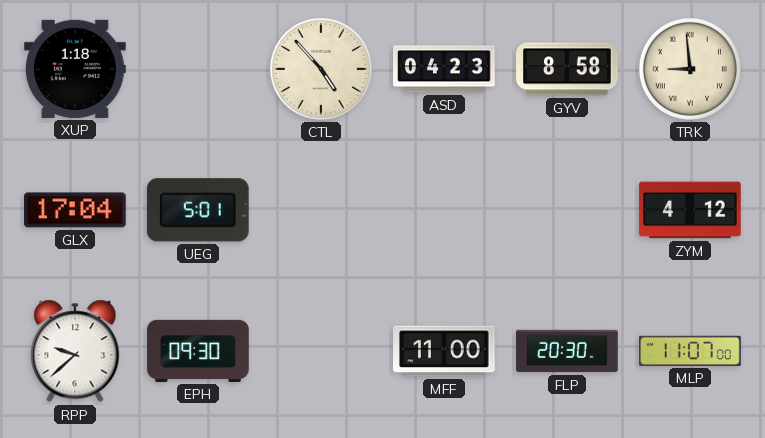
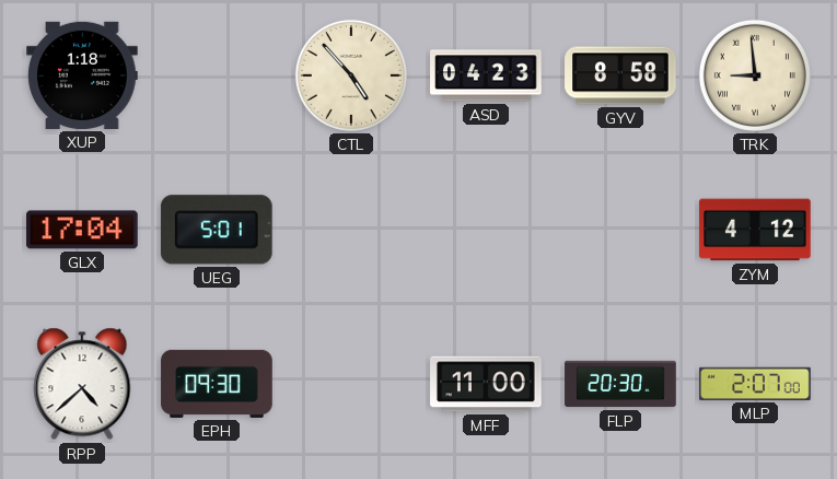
RPP: 9:38 -> 4:38
MLP: 11:07 -> 2:07
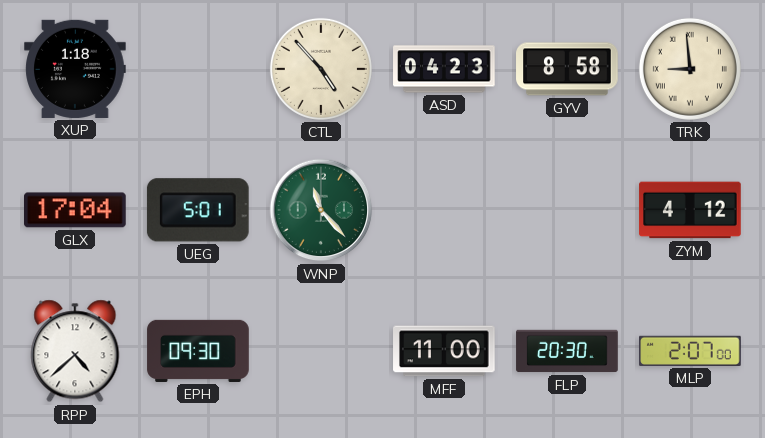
WNP: none -> 11:23
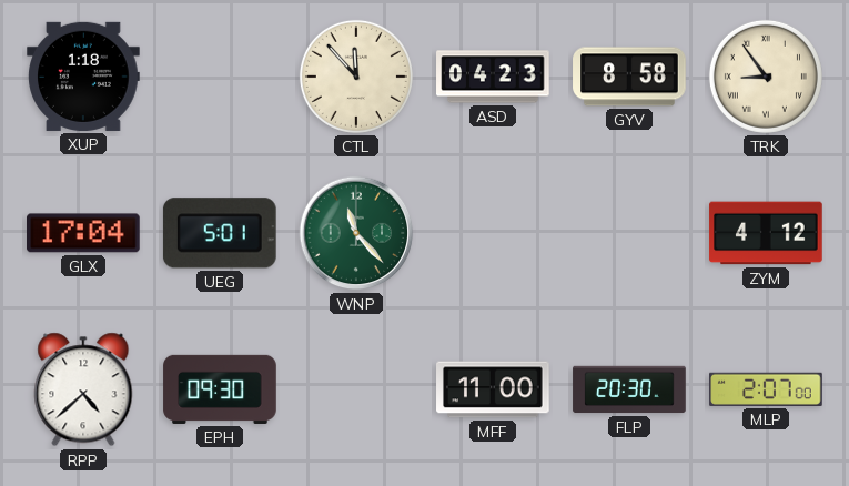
CTL: 4:53 -> 11:53
TRK: 8:59 -> 8:54
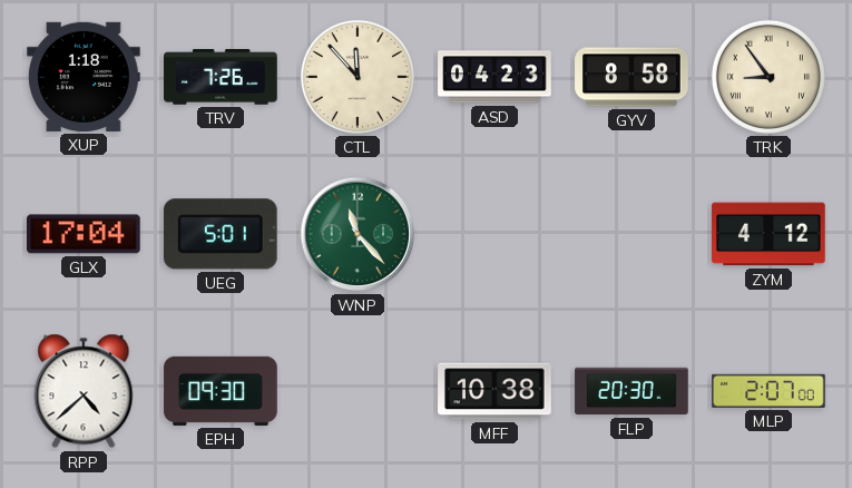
TRV: none -> 7:26
MFF: 11:00 -> 10:38
